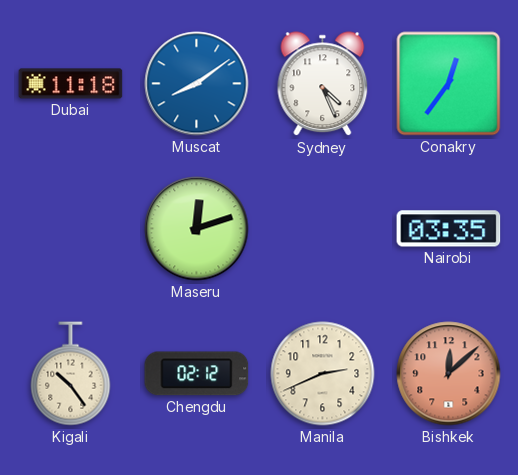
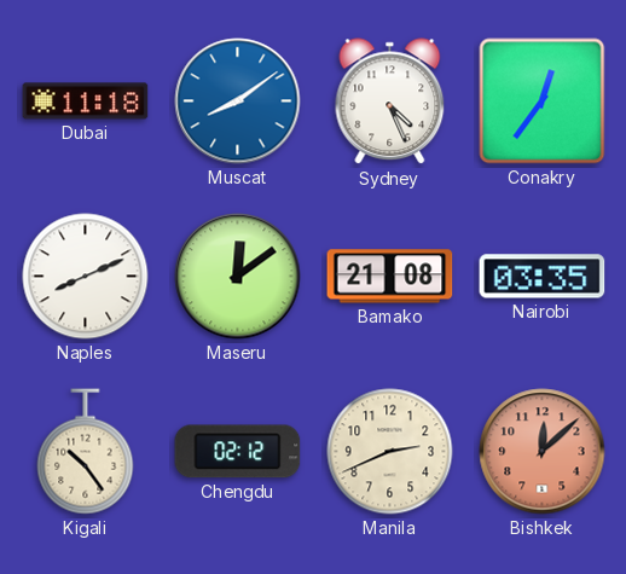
Naples: none -> 8:11
Maseru: 12:12 -> 12:09
Bamako: none -> 21:08
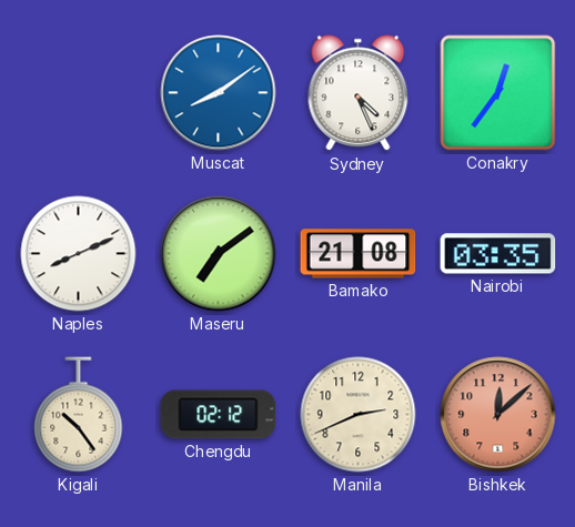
Dubai: 11:18 -> none
Maseru: 12:09 -> 7:09
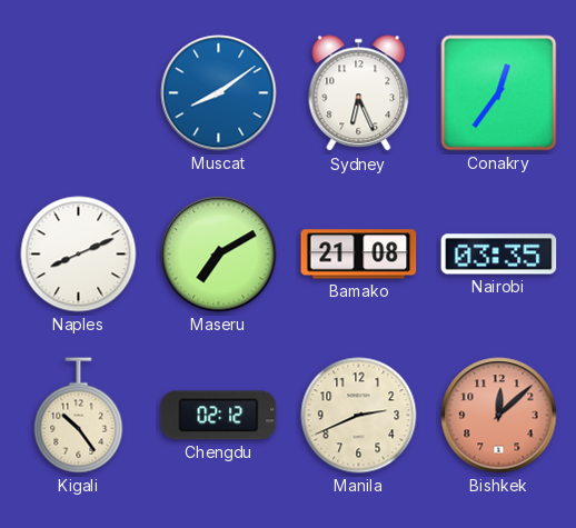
Sydney: 4:26 -> 6:26
Maseru: 7:09 -> 7:10
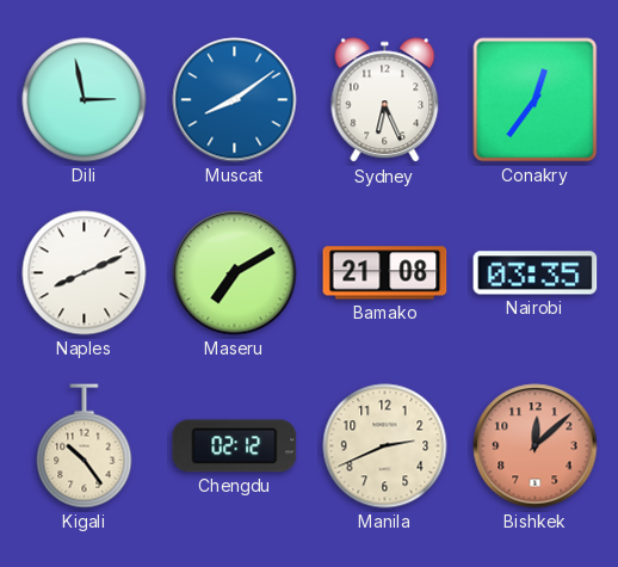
Dili: none -> 2:58
